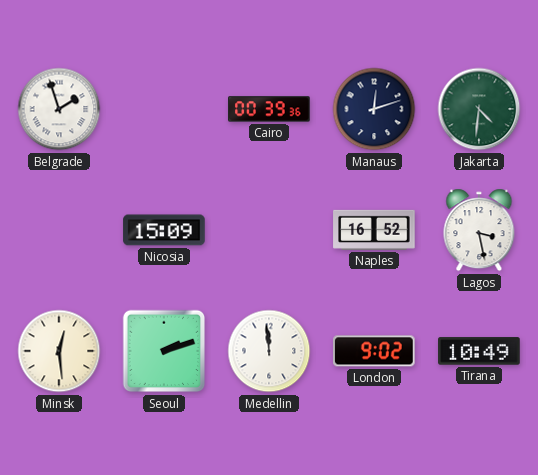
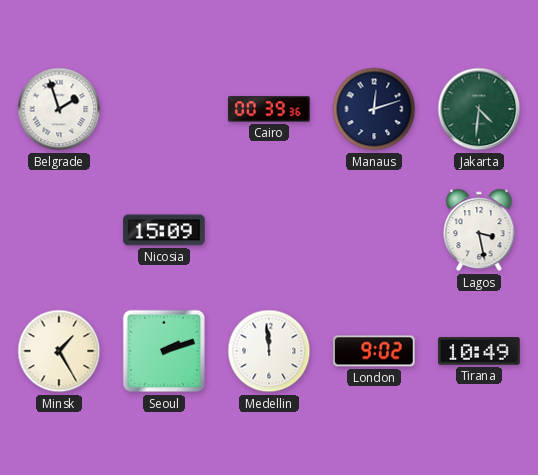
Naples: 16:52 -> none
Minsk: 12:29 -> 1:25
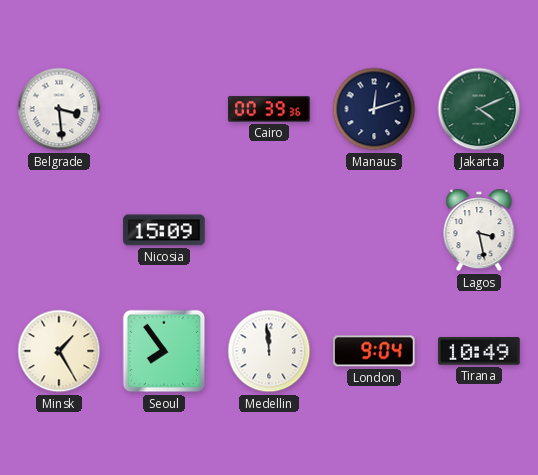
Belgrade: 1:57 -> 3:29
Jakarta: 4:31 -> 4:11
Seoul: 2:12 -> 7:54
London: 9:02 -> 9:04
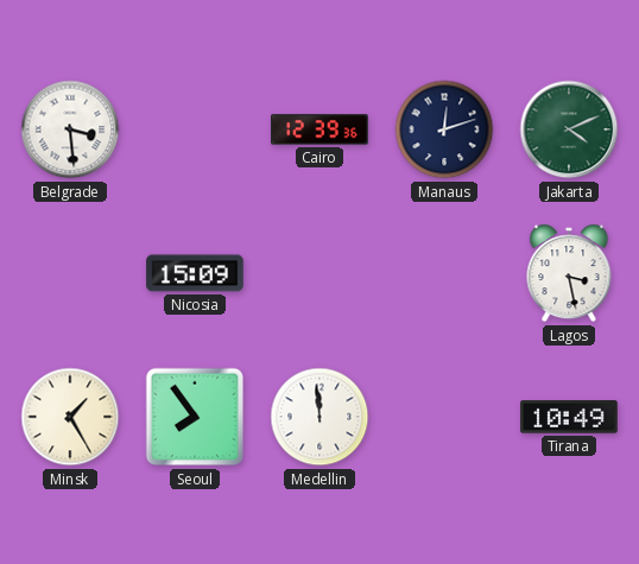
Cairo: 00:39 -> 12:39
London: 9:04 -> none
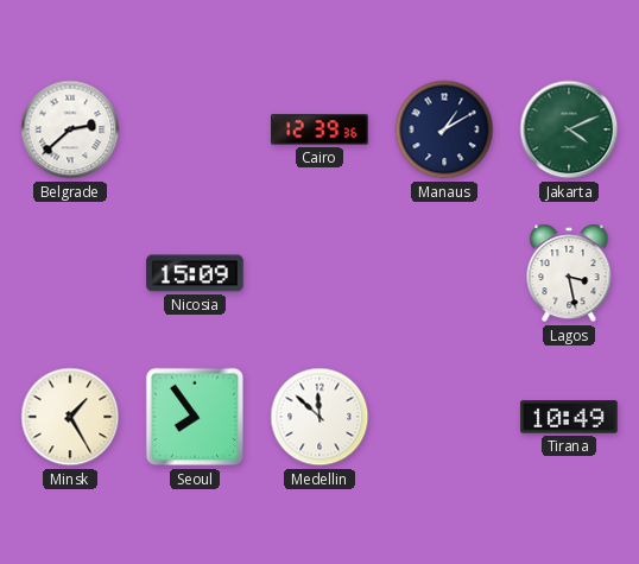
Belgrade: 3:29 -> 2:38
Manaus: 12:12 -> 1:10
Medellin: 11:59 -> 11:52
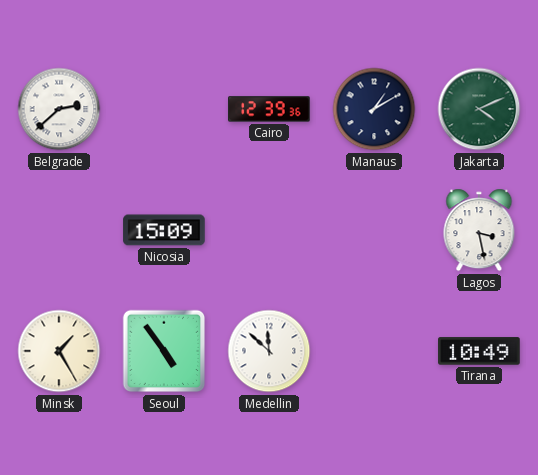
Seoul: 7:54 -> 4:54
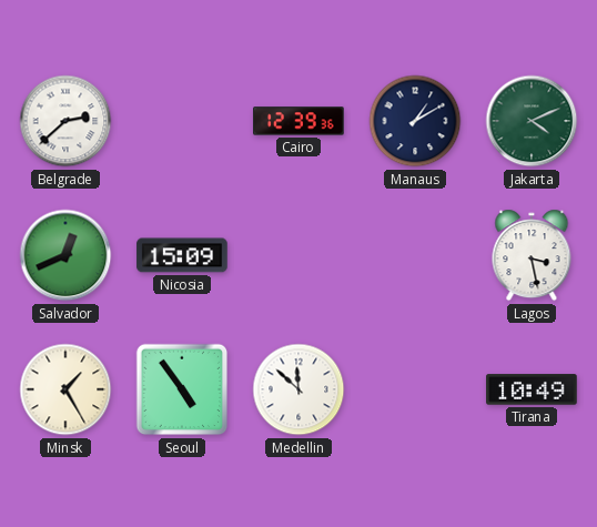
Salvador: none -> 12:41
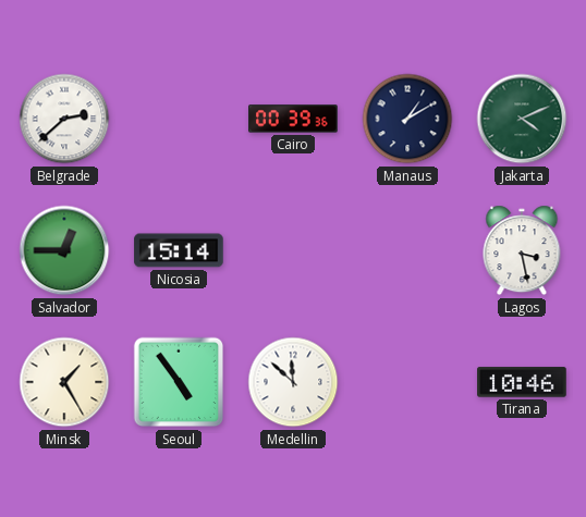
Cairo: 12:39 -> 00:39
Salvador: 12:41 -> 12:45
Nicosia: 15:09 -> 15:14
Tirana: 10:49 -> 10:46
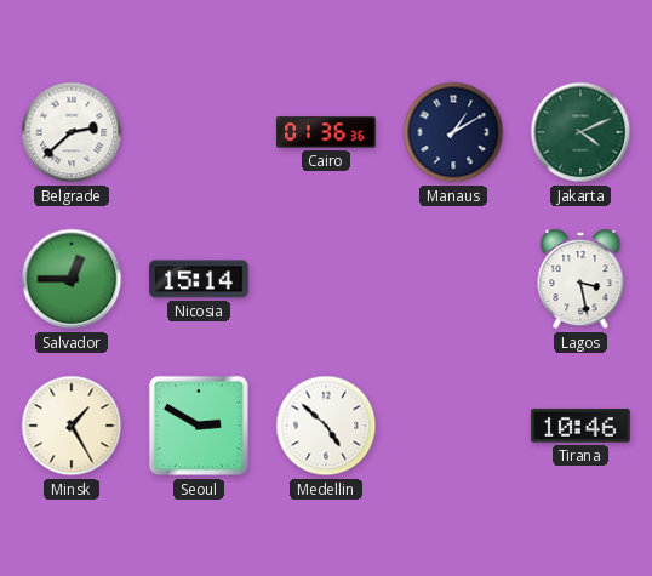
Cairo: 00:39 -> 01:36
Seoul: 4:54 -> 2:50
Medellin: 11:52 -> 4:52
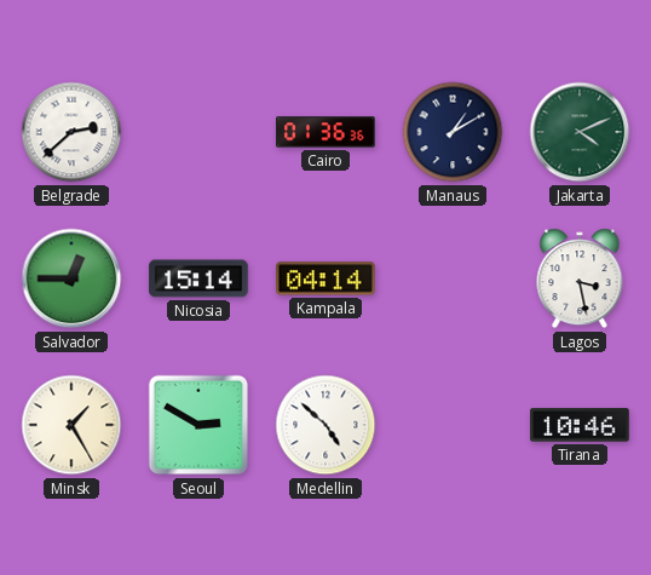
Kampala: none -> 04:14
